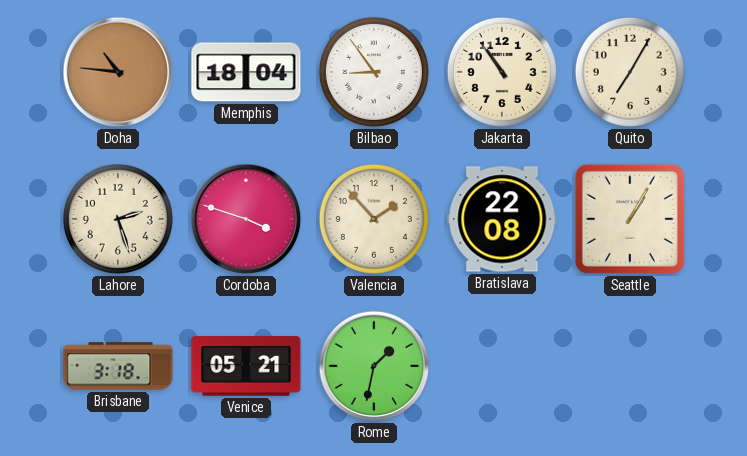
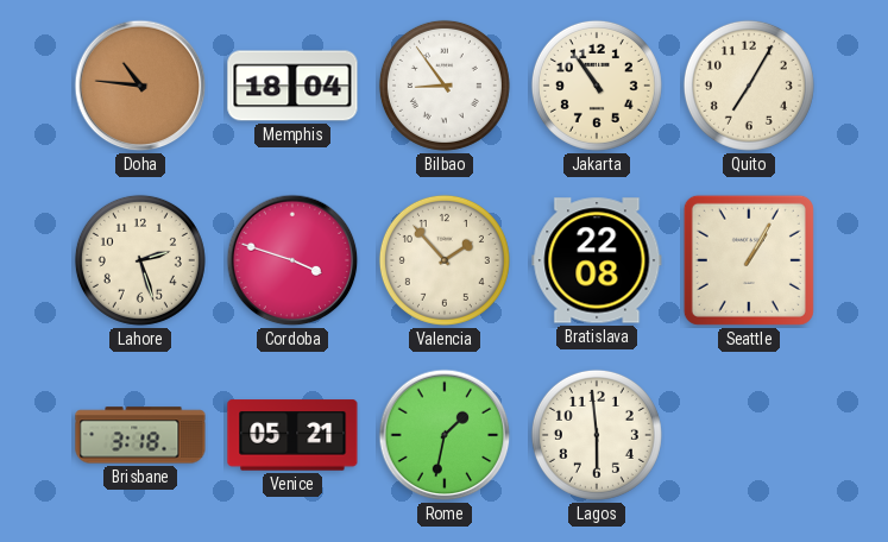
Lagos: none -> 5:59
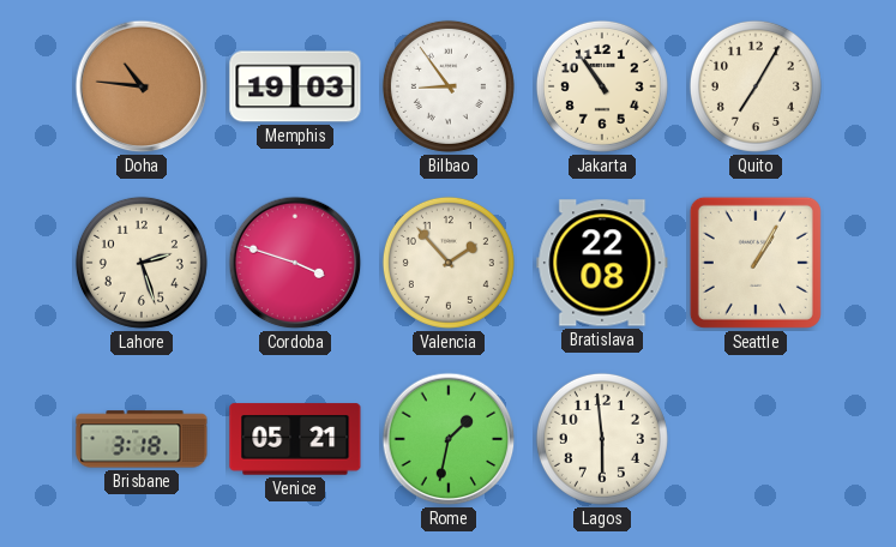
Memphis: 18:04 -> 19:03
